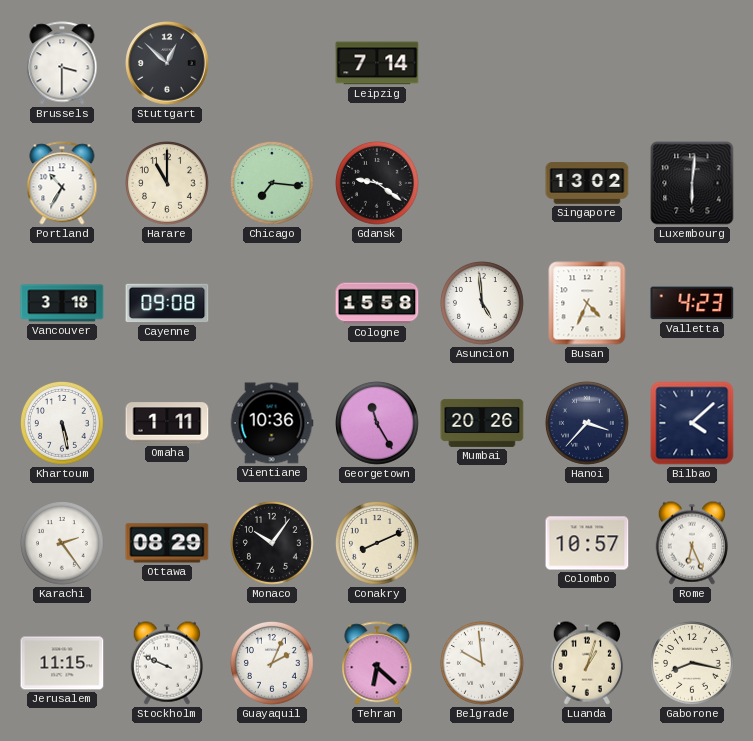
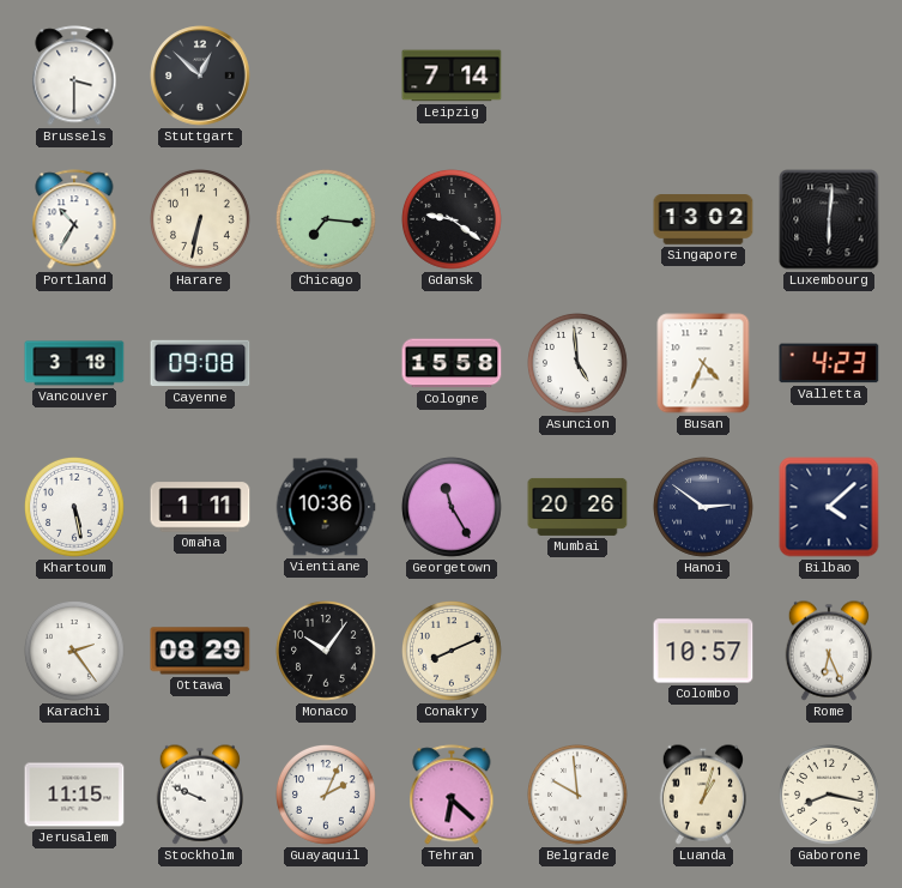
Harare: 11:00 -> 6:32
Hanoi: 3:37 -> 2:51
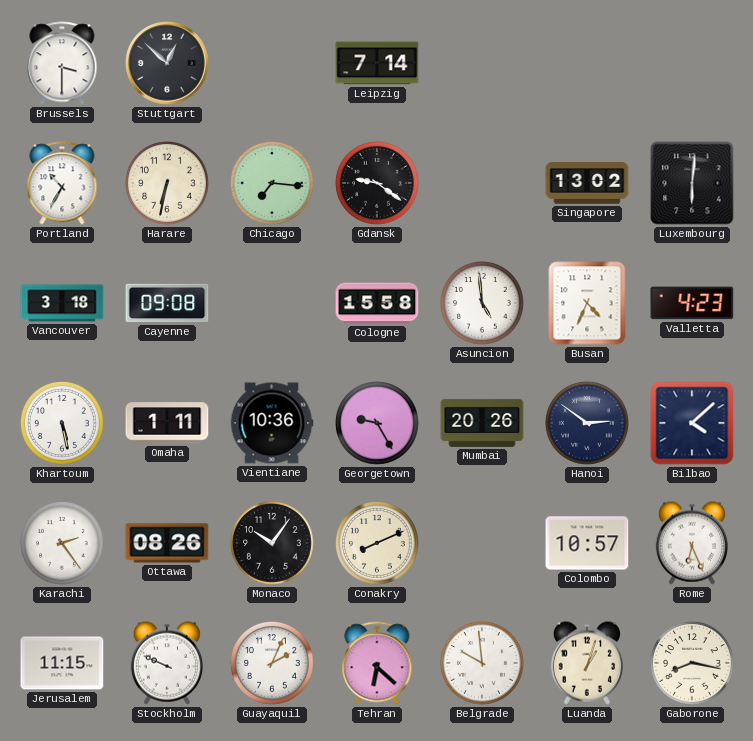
Georgetown: 11:25 -> 9:25
Ottawa: 08:29 -> 08:26
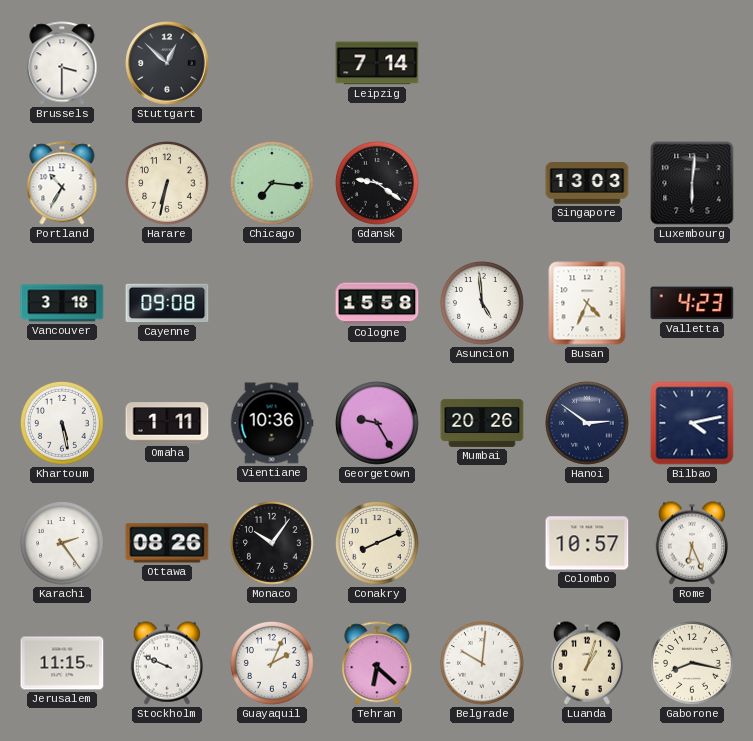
Singapore: 13:02 -> 13:03
Bilbao: 4:08 -> 4:13
Belgrade: 9:59 -> 10:01
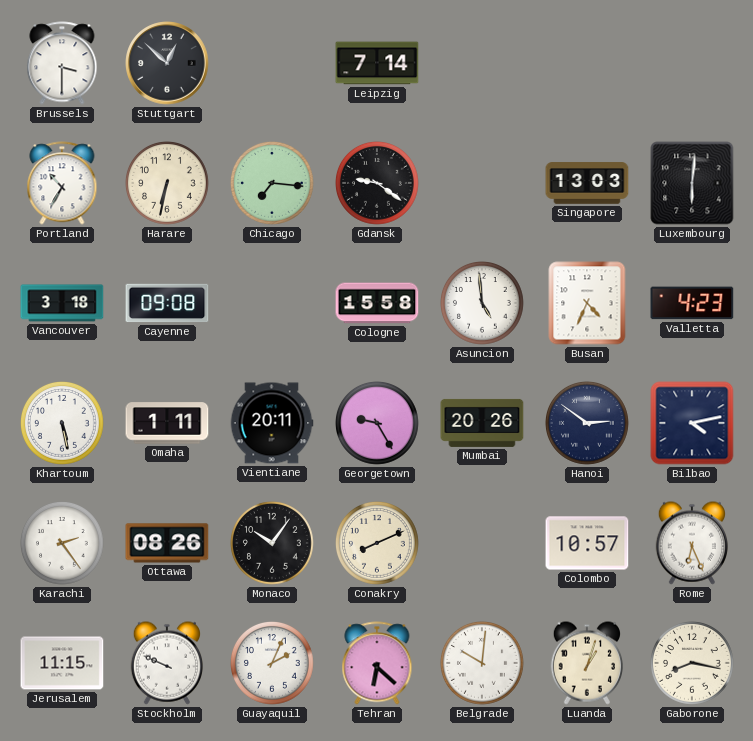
Vientiane: 10:36 -> 20:11
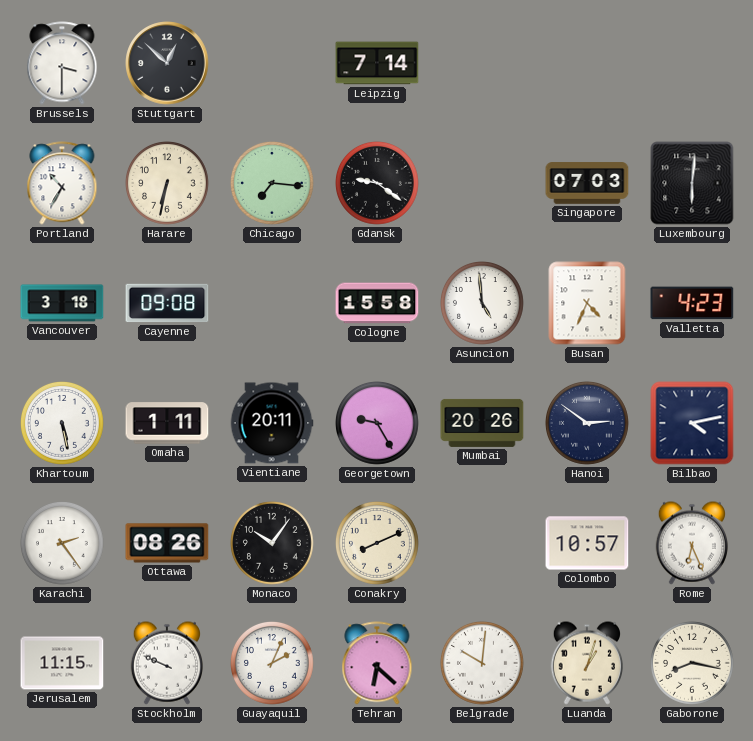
Singapore: 13:03 -> 07:03
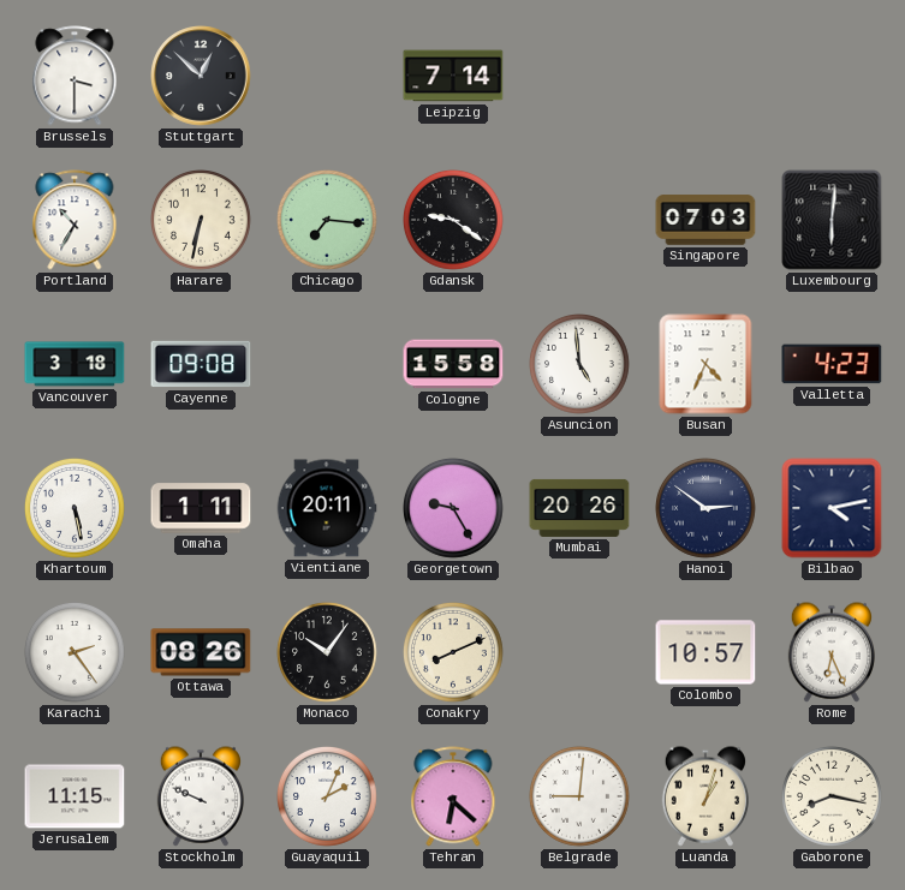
Belgrade: 10:01 -> 9:01
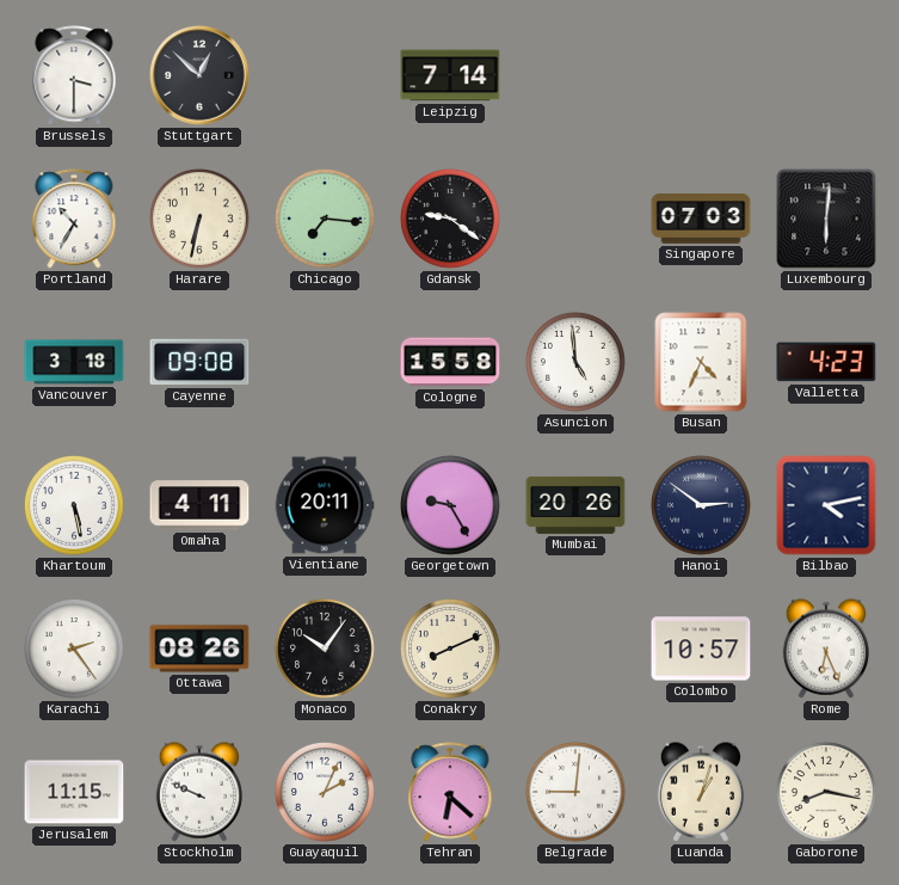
Omaha: 1:11 -> 4:11
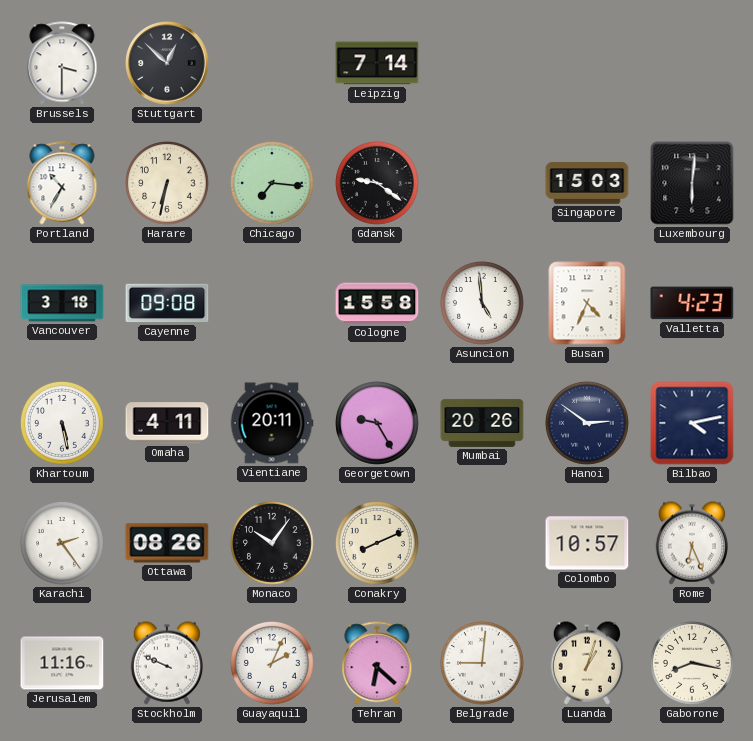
Singapore: 07:03 -> 15:03
Jerusalem: 11:15 -> 11:16
